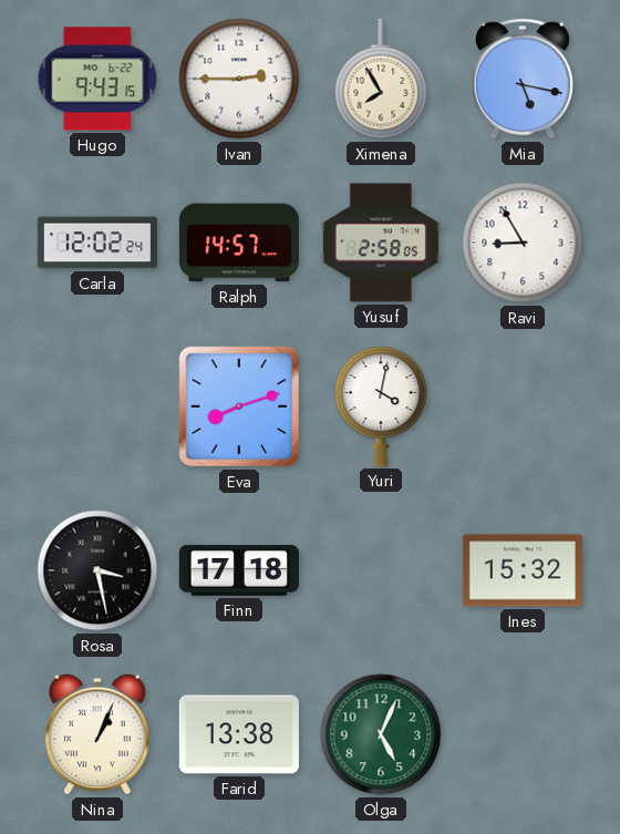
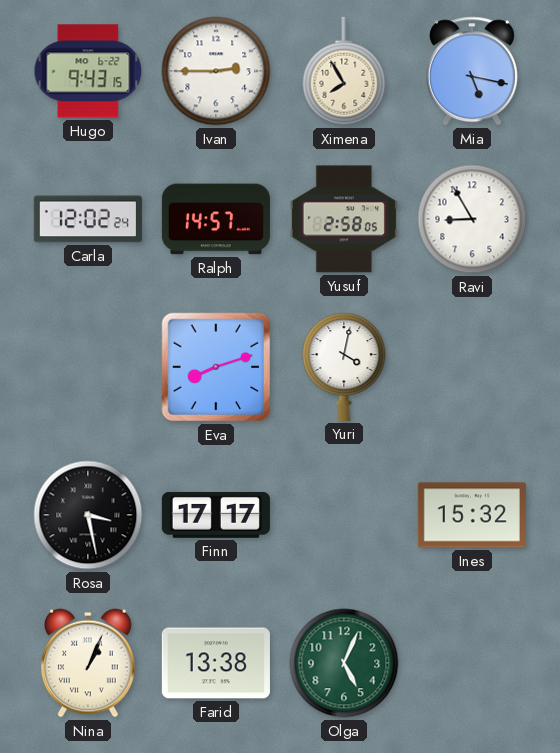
Finn: 17:18 -> 17:17
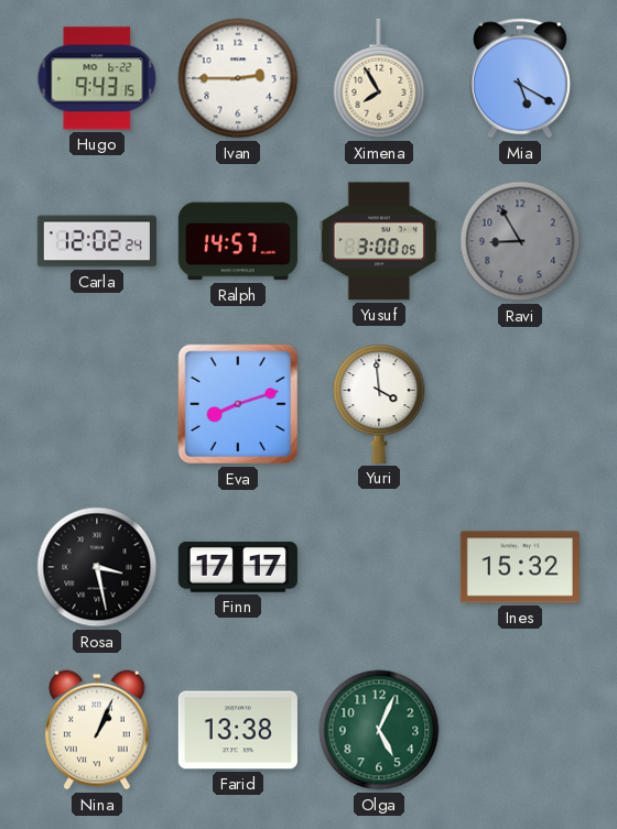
Mia: 5:17 -> 5:20
Yusuf: 2:58 -> 3:00
Ravi dial: white -> grey
Yuri: 4:02 -> 3:59
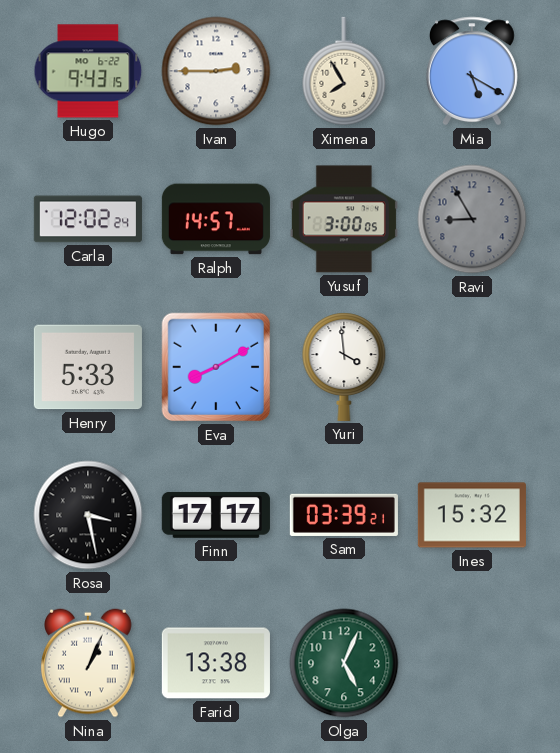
Henry: none -> 5:33
Eva: 8:12 -> 8:10
Sam: none -> 03:39
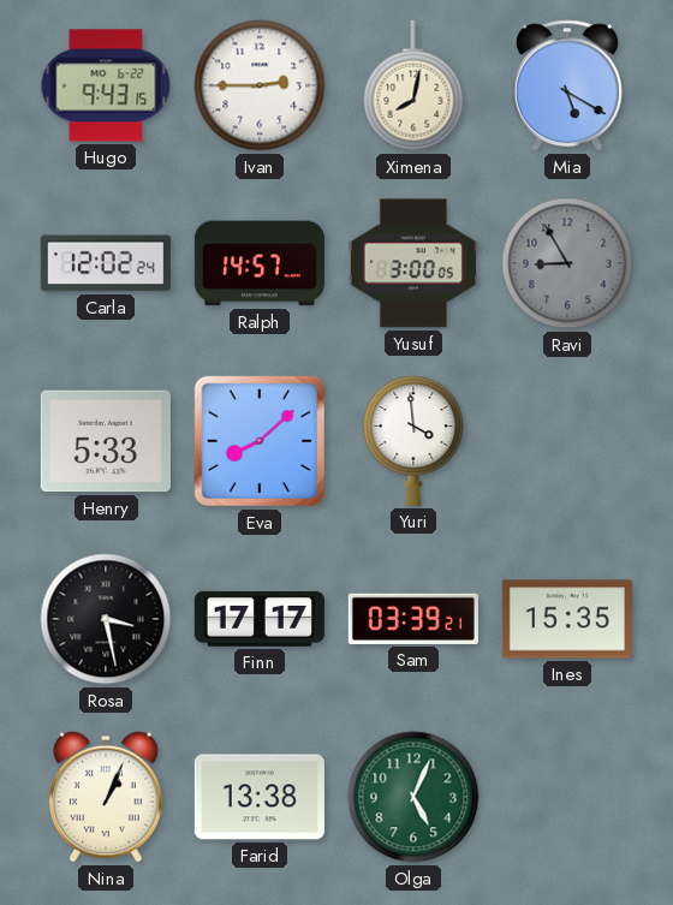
Ximena: 7:55 -> 8:02
Eva: 8:10 -> 8:08
Ines: 15:32 -> 15:35
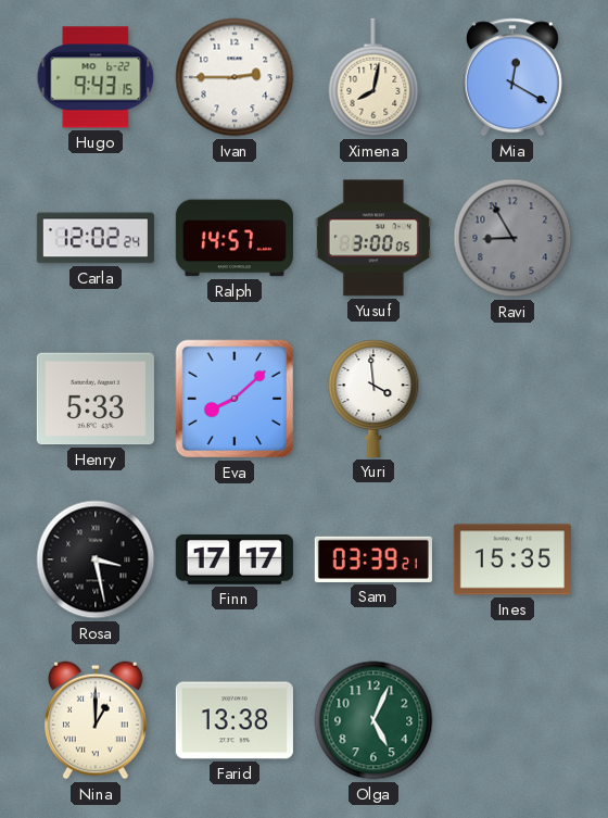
Mia: 5:20 -> 12:20
Nina: 1:04 -> 1:00
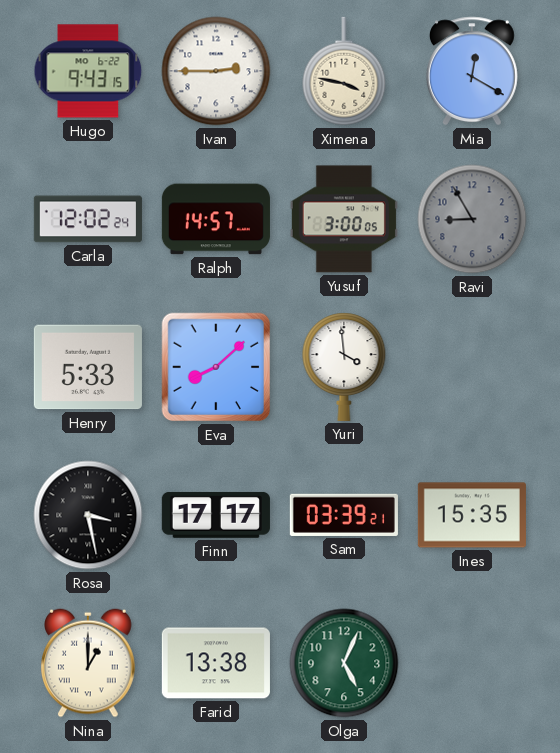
Ximena: 8:02 -> 3:47
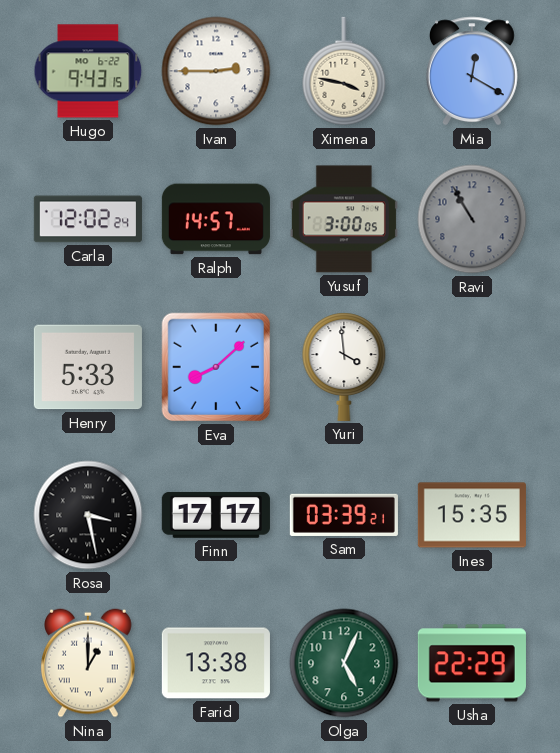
Ravi: 8:55 -> 10:55
Usha: none -> 22:29
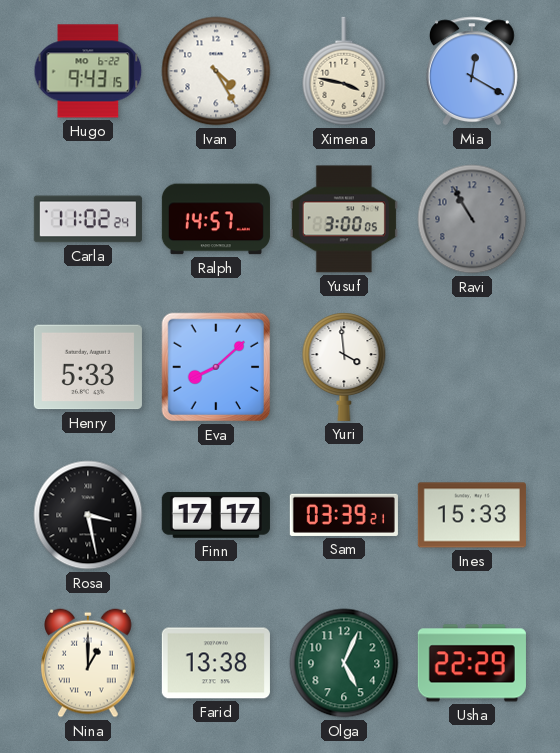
Ivan: 2:45 -> 4:25
Carla: 12:02 -> 11:02
Ines: 15:35 -> 15:33
